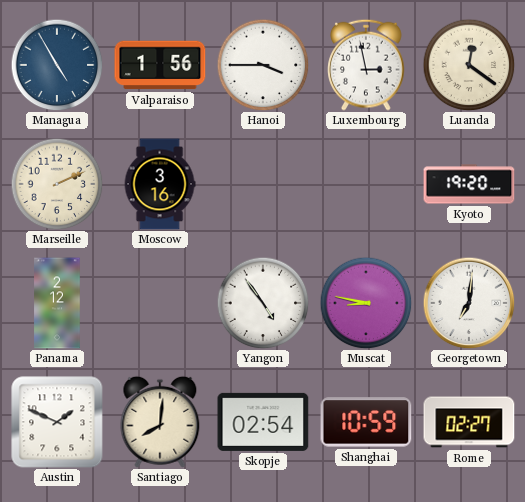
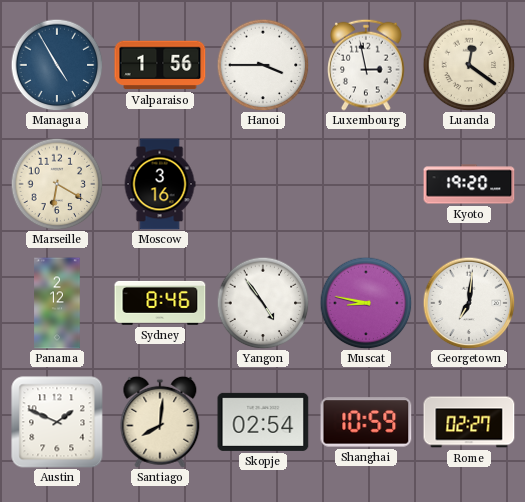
Marseille: 2:11 -> 6:20
Sydney: none -> 8:46
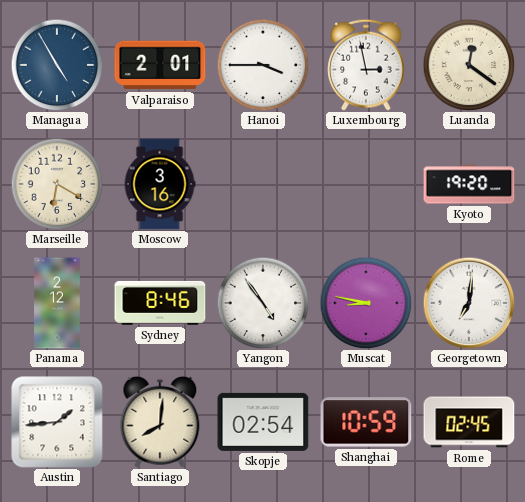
Valparaiso: 1:56 -> 2:01
Austin: 1:49 -> 1:44
Rome: 02:27 -> 02:45
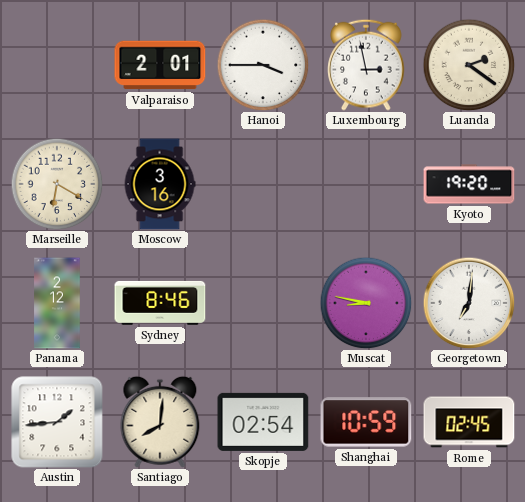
Managua: 4:55 -> none
Luanda: 12:21 -> 2:21
Yangon: 4:54 -> none
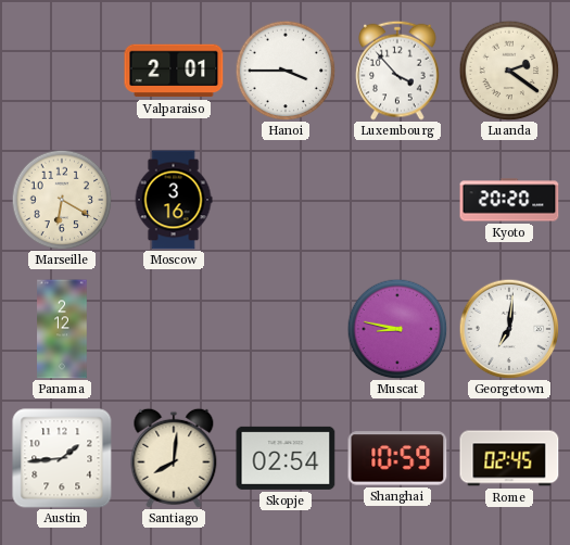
Luxembourg: 2:58 -> 3:53
Kyoto: 19:20 -> 20:20
Sydney: 8:46 -> none
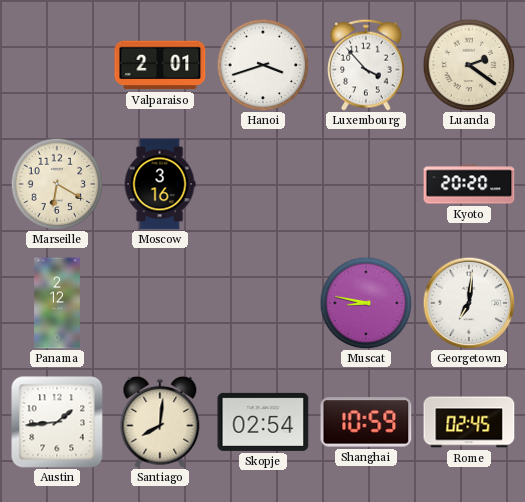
Hanoi: 3:45 -> 3:42
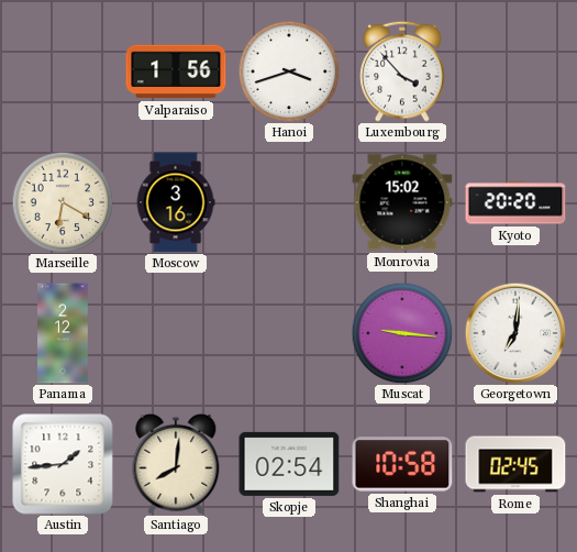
Valparaiso: 2:01 -> 1:56
Luanda: 2:21 -> none
Monrovia: none -> 15:02
Muscat: 8:47 -> 9:16
Shanghai: 10:59 -> 10:58
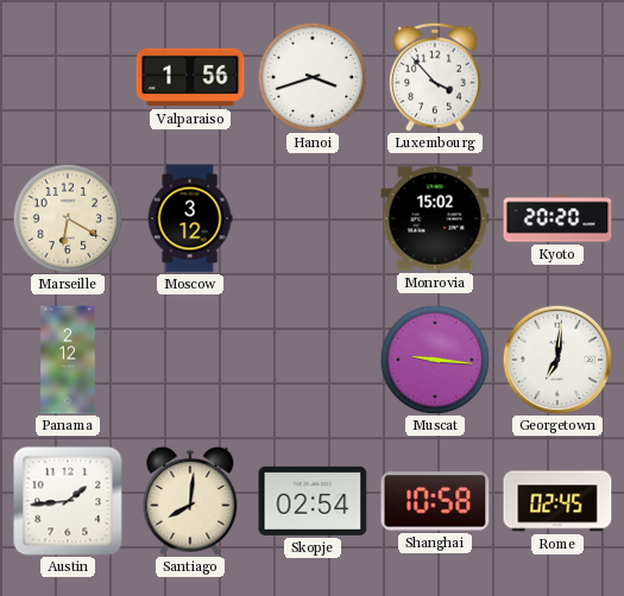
Moscow: 3:16 -> 3:12
